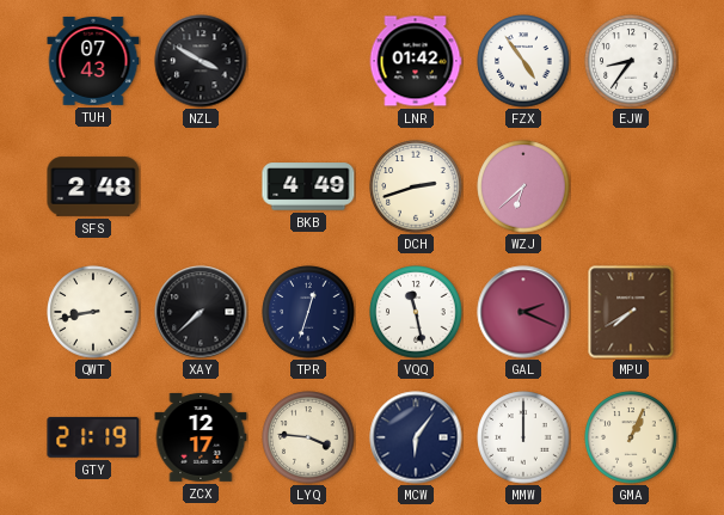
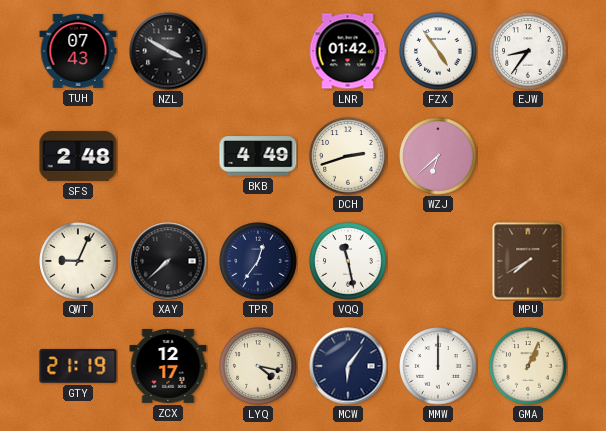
QWT: 8:43 -> 9:04
TPR: 12:33 -> 12:36
GAL: 2:19 -> none
LYQ: 3:46 -> 4:17
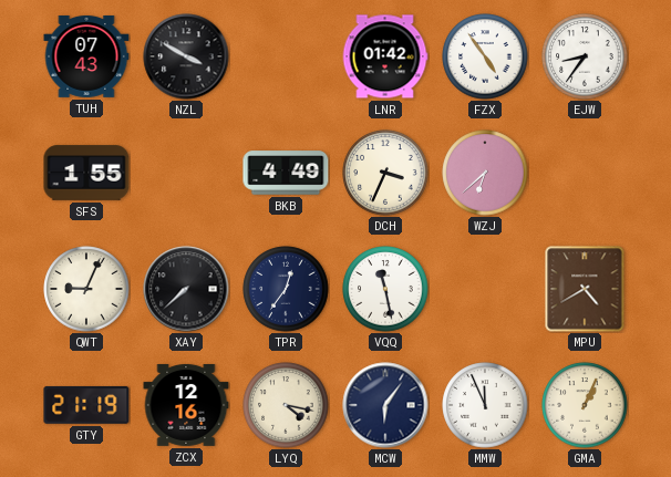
SFS: 2:48 -> 1:55
DCH: 2:42 -> 3:34
MPU: 7:40 -> 4:40
ZCX: 12:17 -> 12:16
MMW: 12:00 -> 11:56
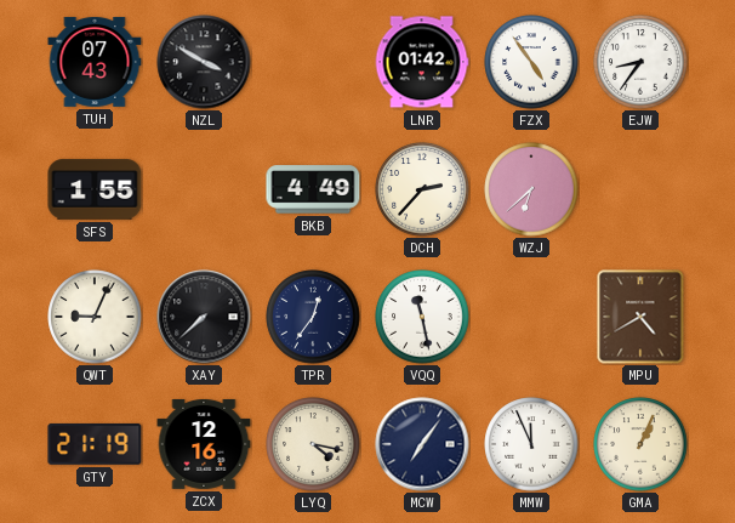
DCH: 3:34 -> 2:37
MCW: 6:06 -> 7:06
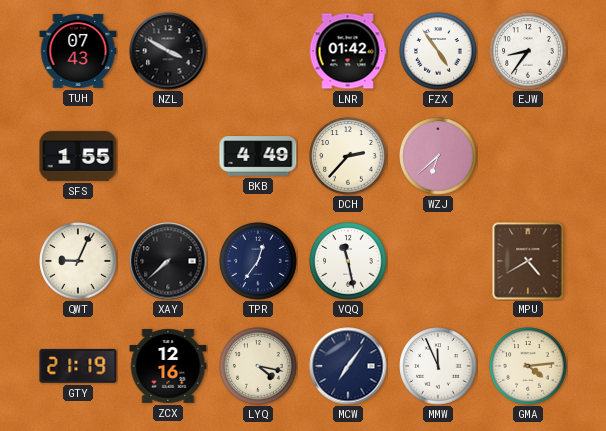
GMA: 1:04 -> 4:14
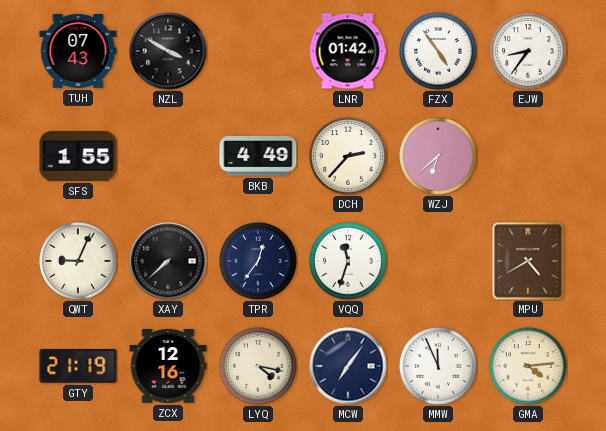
VQQ: 11:28 -> 11:33
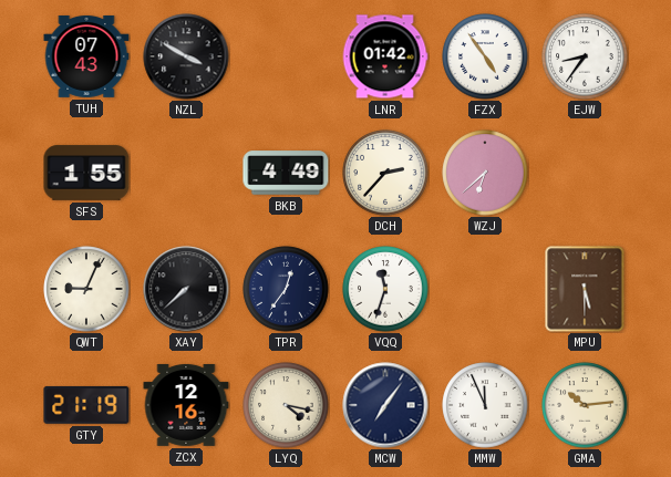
MPU: 4:40 -> 5:30
GMA: 4:14 -> 10:14
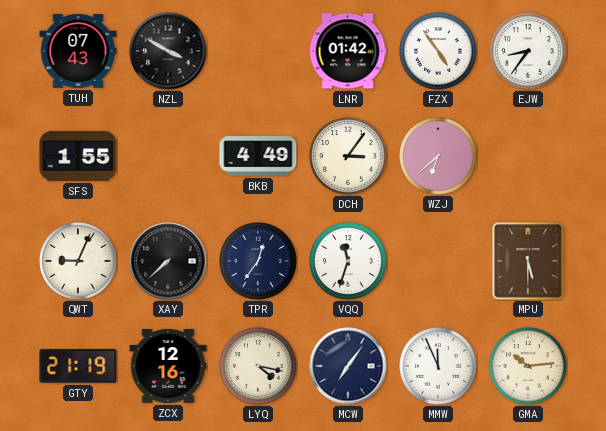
DCH: 2:37 -> 3:06
